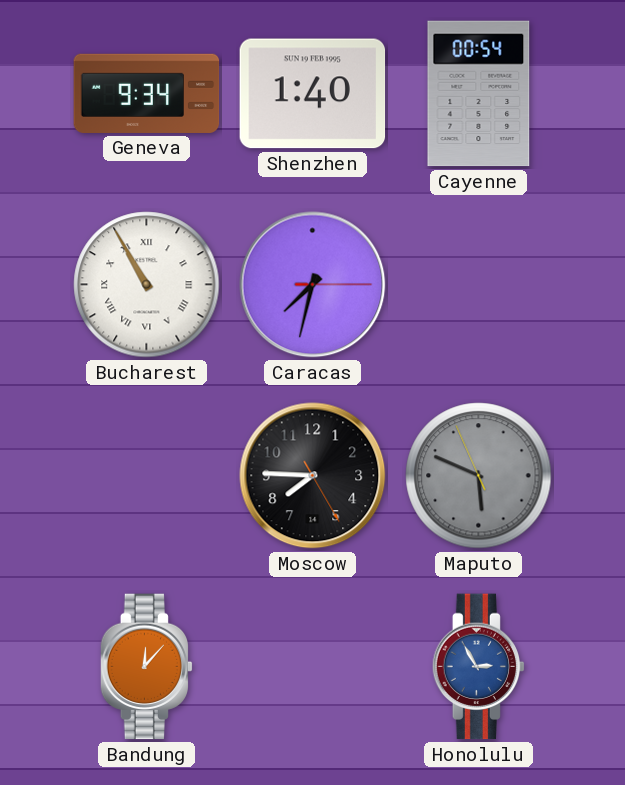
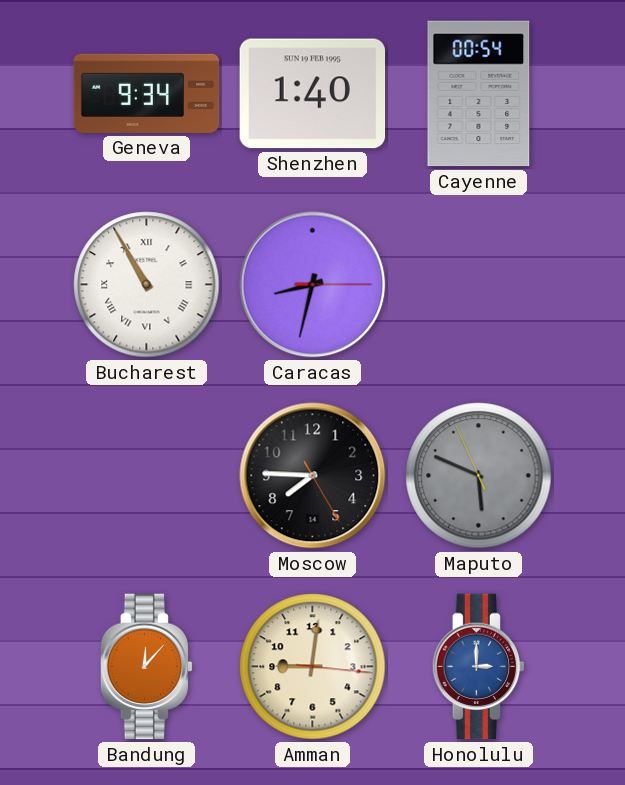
Caracas: 7:32 -> 8:32
Amman: none -> 9:01
Honolulu: 2:55 -> 3:00
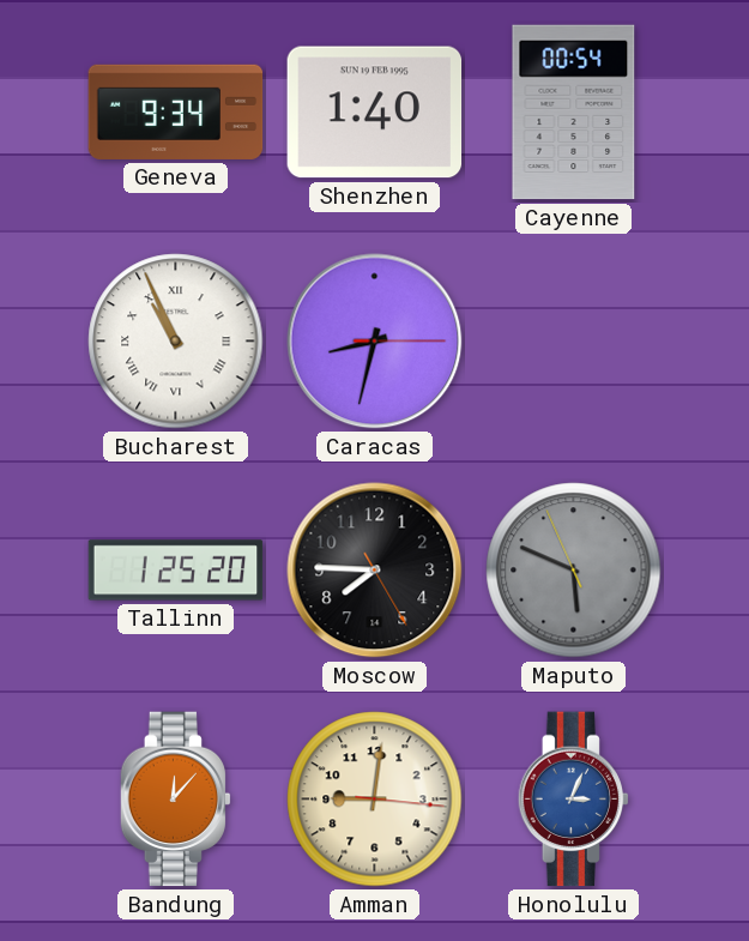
Bucharest: 10:55 -> 10:56
Tallinn: none -> 1:25
Honolulu: 3:00 -> 3:04
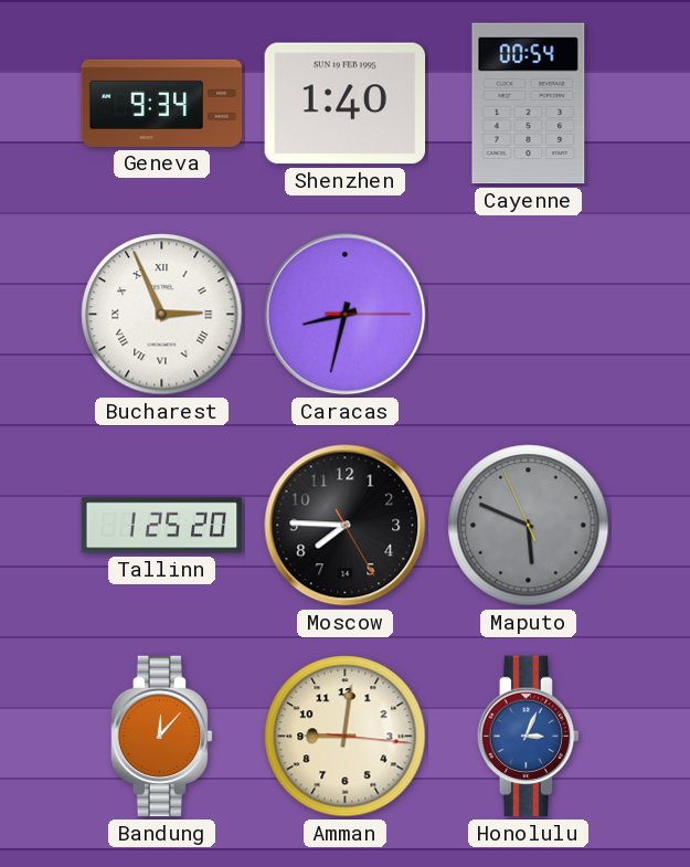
Bucharest: 10:56 -> 2:56
